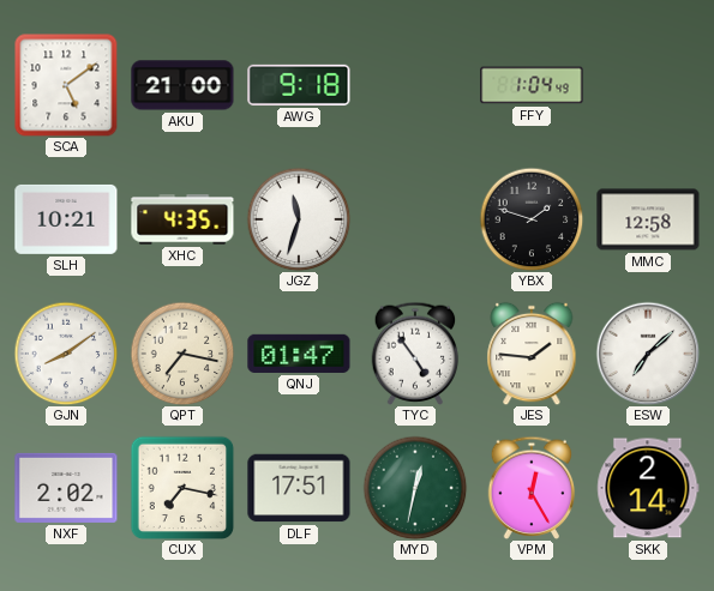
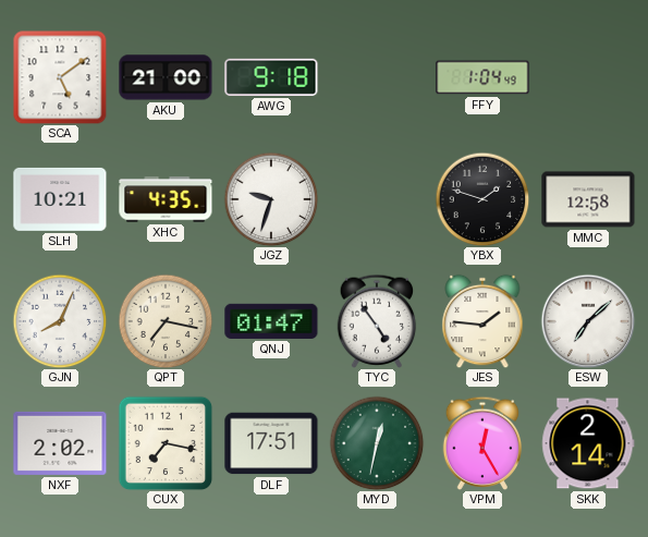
JGZ: 11:33 -> 9:33
GJN: 8:09 -> 8:04
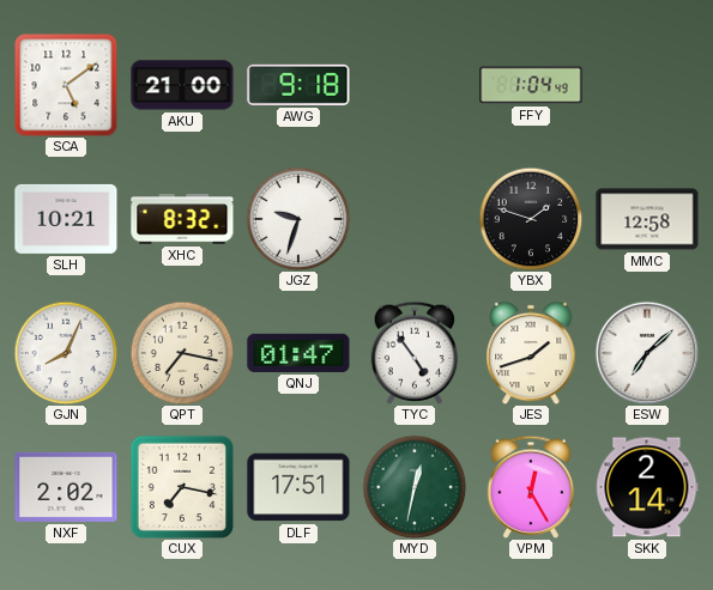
XHC: 4:35 -> 8:32
JES: 1:46 -> 1:42
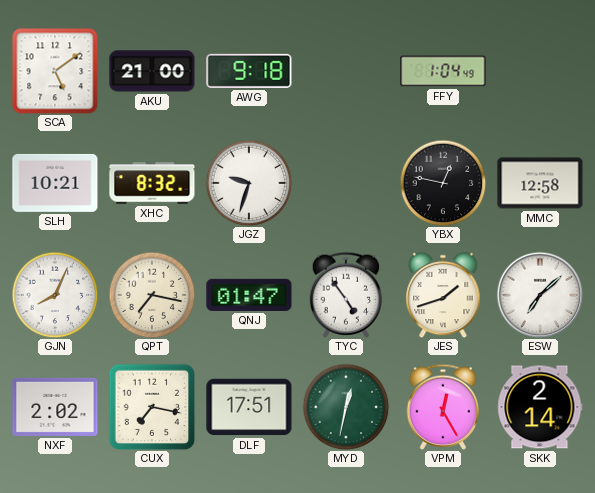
YBX: 1:48 -> 12:47
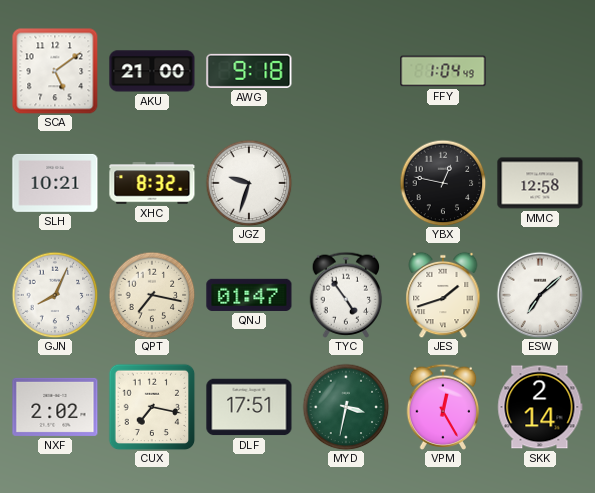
MYD: 12:32 -> 3:32
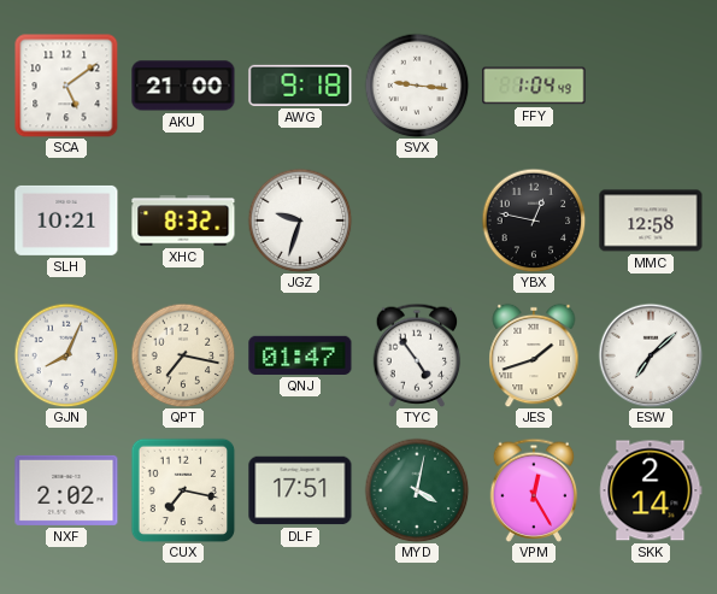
SVX: none -> 9:16
MYD: 3:32 -> 4:02
